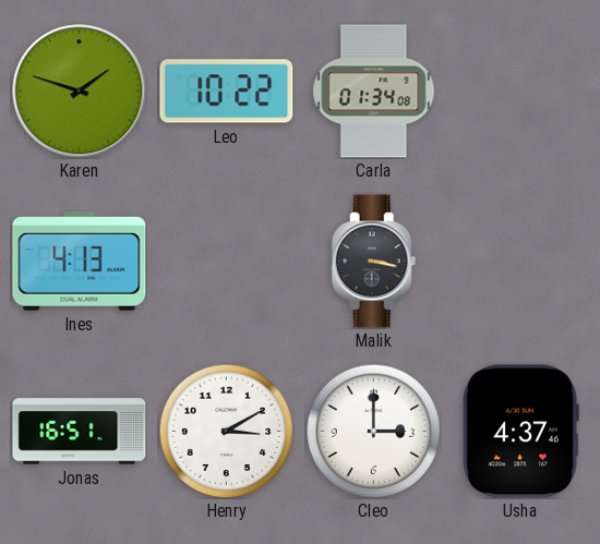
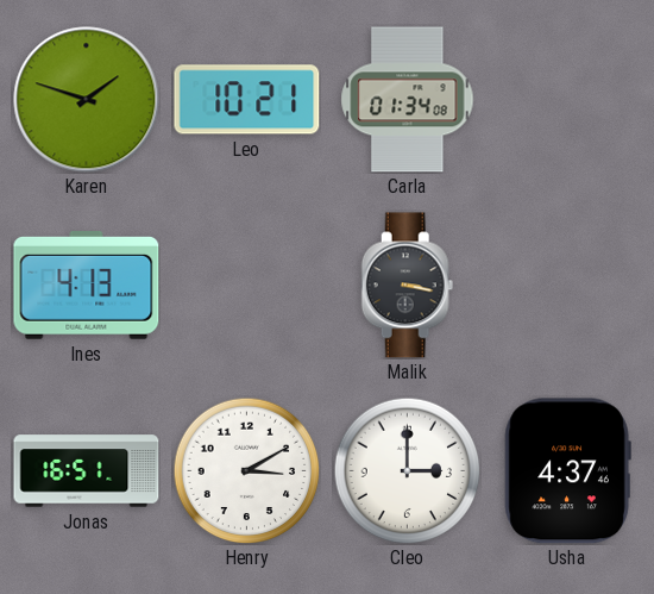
Leo: 10:22 -> 10:21
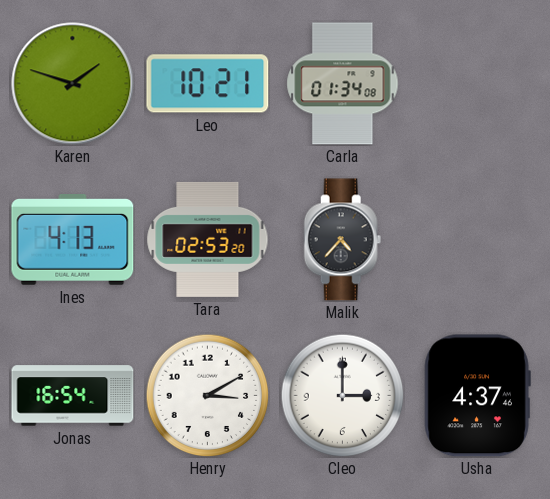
Tara: none -> 02:53
Malik: 3:17 -> 4:37
Jonas: 16:51 -> 16:54
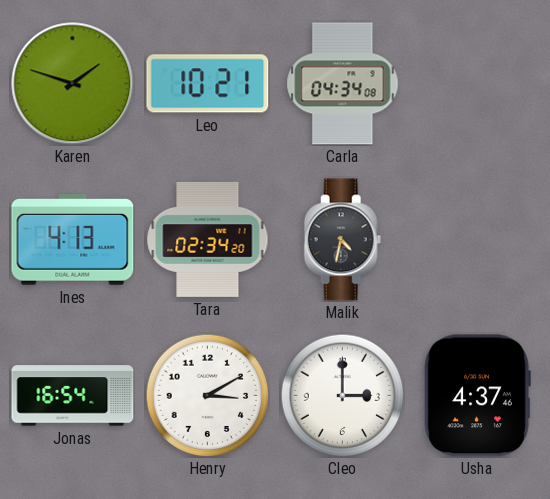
Carla: 01:34 -> 04:34
Tara: 02:53 -> 02:34
Malik: 4:37 -> 4:32
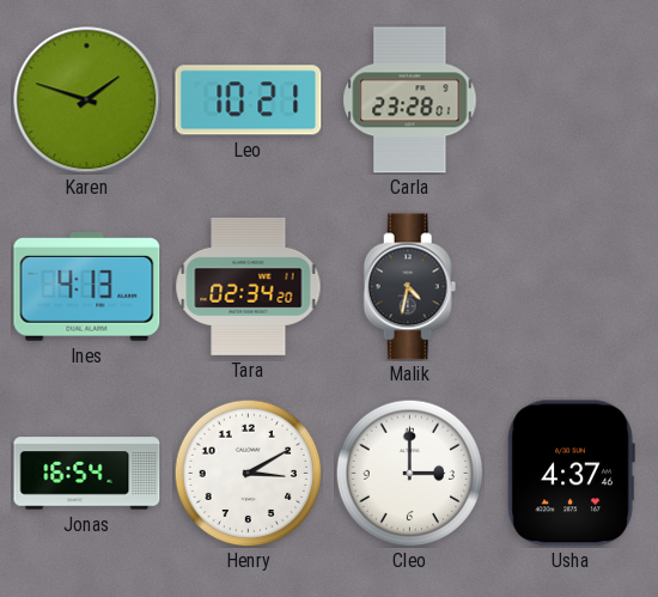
Carla: 04:34 -> 23:28
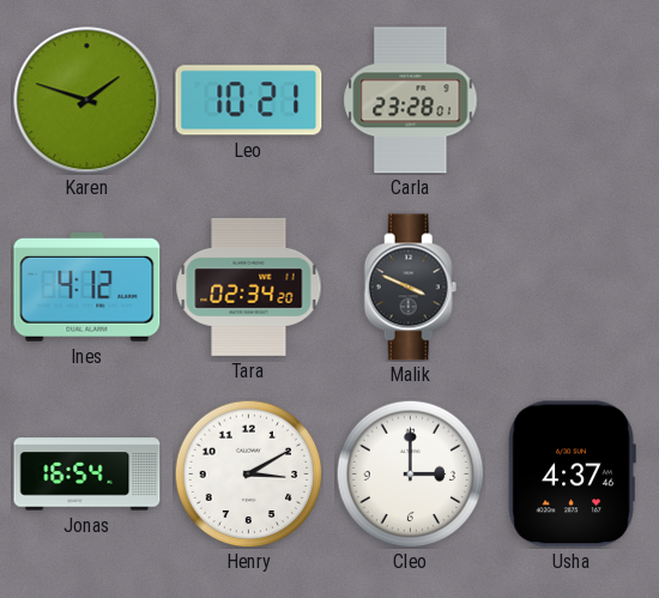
Ines: 4:13 -> 4:12
Malik: 4:32 -> 3:49
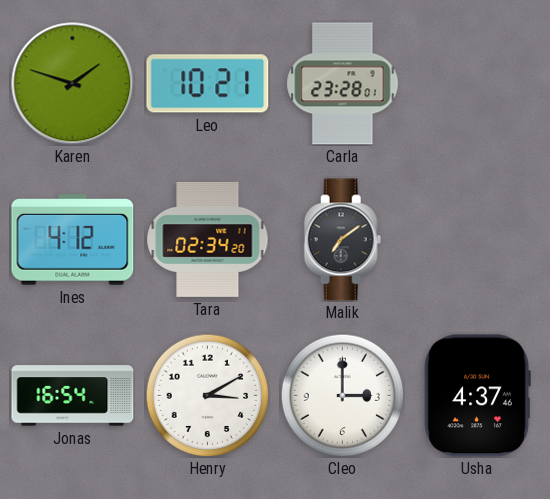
Malik: 3:49 -> 7:09
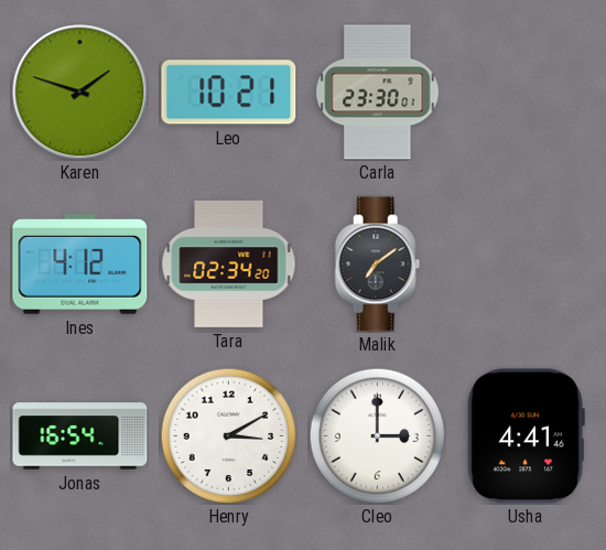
Carla: 23:28 -> 23:30
Usha: 4:37 -> 4:41
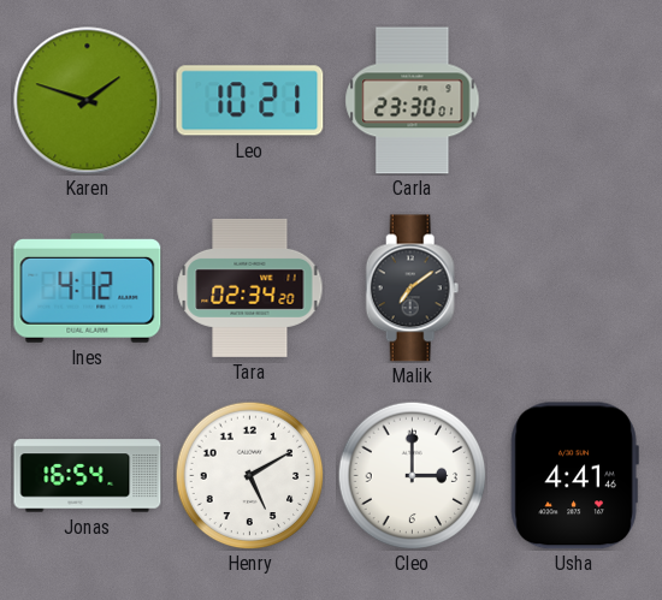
Henry: 3:10 -> 5:10
